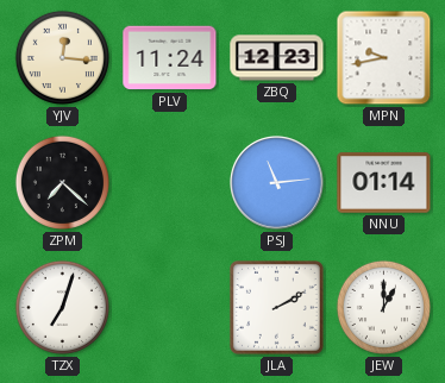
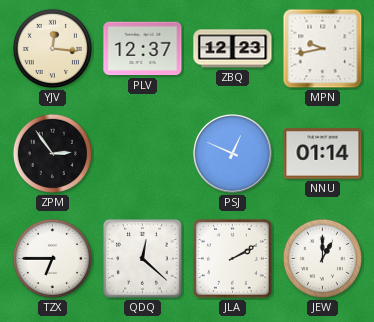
PLV: 11:24 -> 12:37
ZPM: 7:22 -> 2:54
PSJ: 11:14 -> 12:49
TZX: 7:03 -> 6:45
QDQ: none -> 12:22
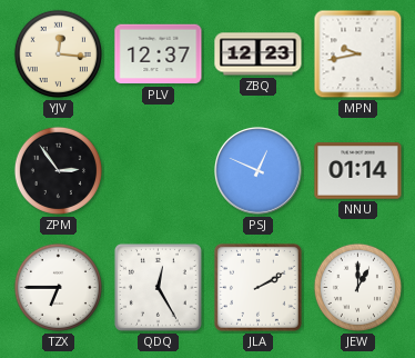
QDQ: 12:22 -> 12:25
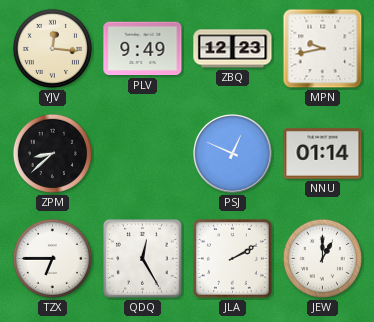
PLV: 12:37 -> 9:49
ZPM: 2:54 -> 8:38
